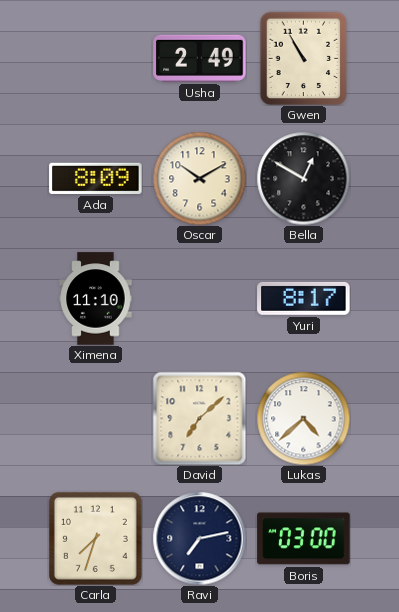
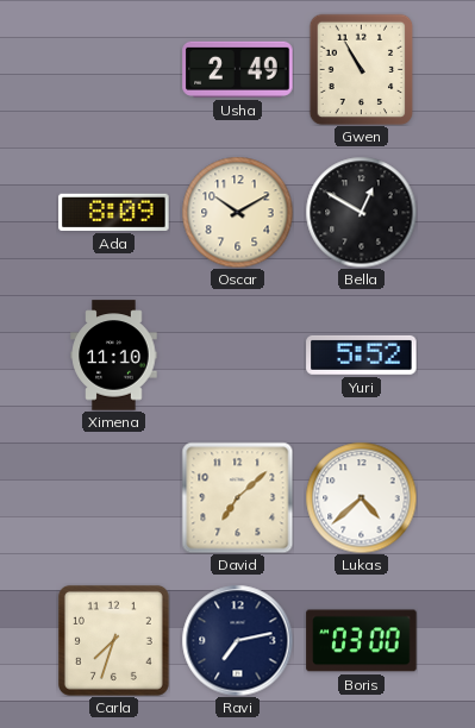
Yuri: 8:17 -> 5:52
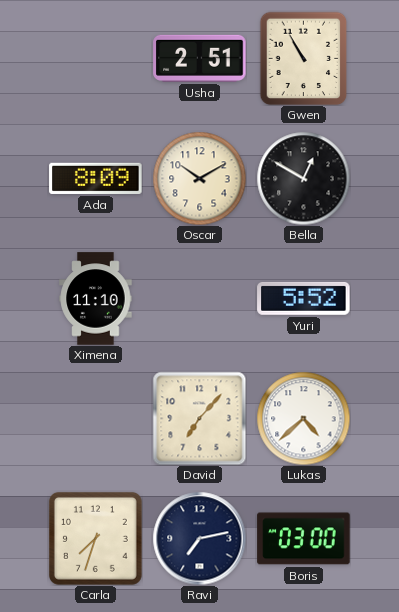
Usha: 2:49 -> 2:51
David: 7:08 -> 7:07
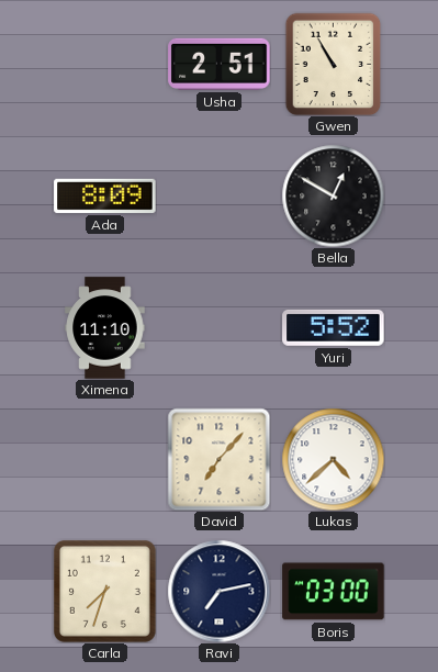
Oscar: 10:10 -> none
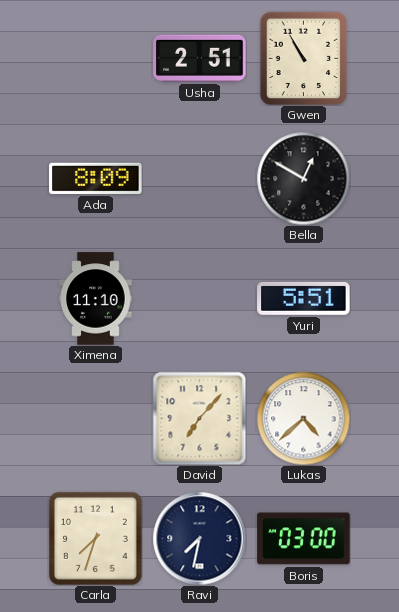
Yuri: 5:52 -> 5:51
Ravi: 7:13 -> 7:32
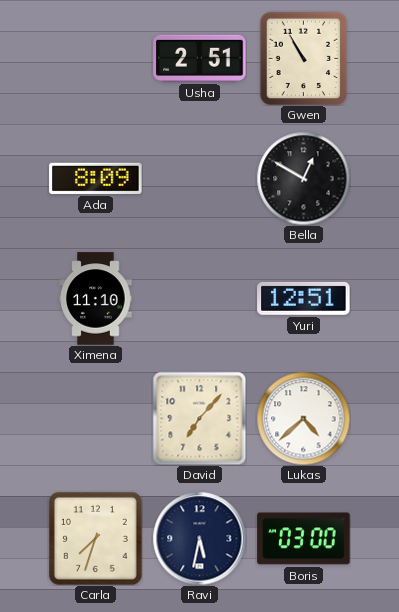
Yuri: 5:51 -> 12:51
Ravi: 7:32 -> 5:32
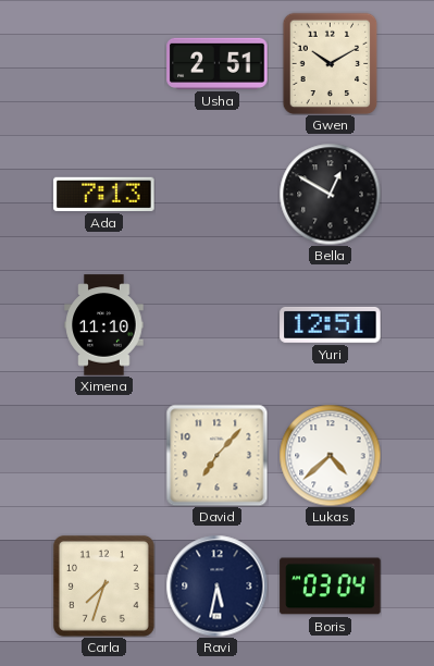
Gwen: 10:55 -> 10:10
Ada: 8:09 -> 7:13
Boris: 03:00 -> 03:04
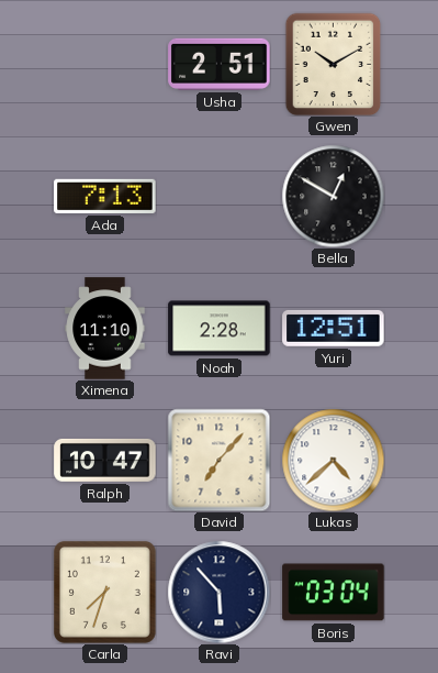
Noah: none -> 2:28
Ralph: none -> 10:47
Ravi: 5:32 -> 5:53
